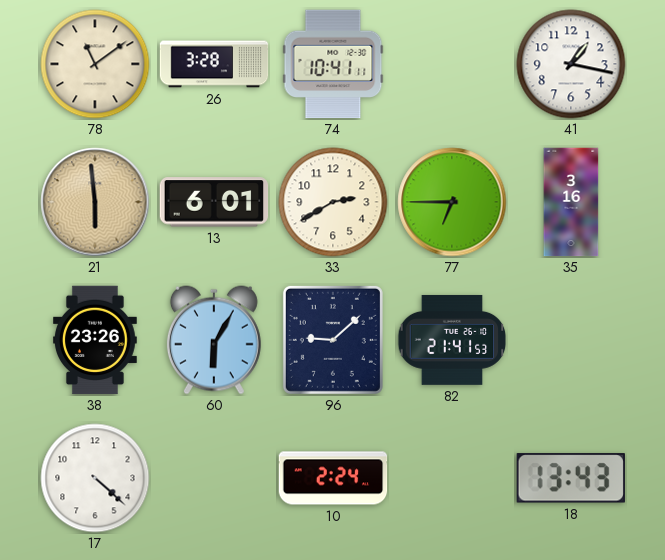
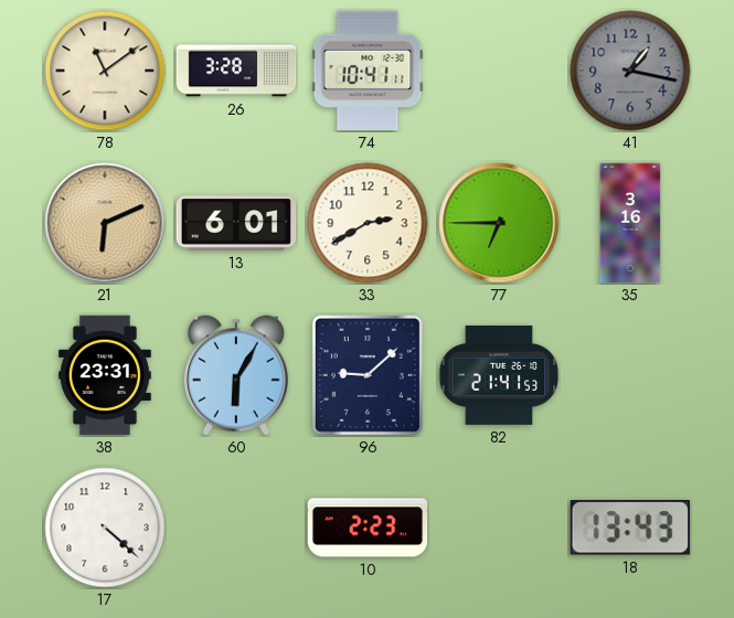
41 dial: white -> grey
21: 5:59 -> 6:11
38: 23:26 -> 23:31
10: 2:24 -> 2:23
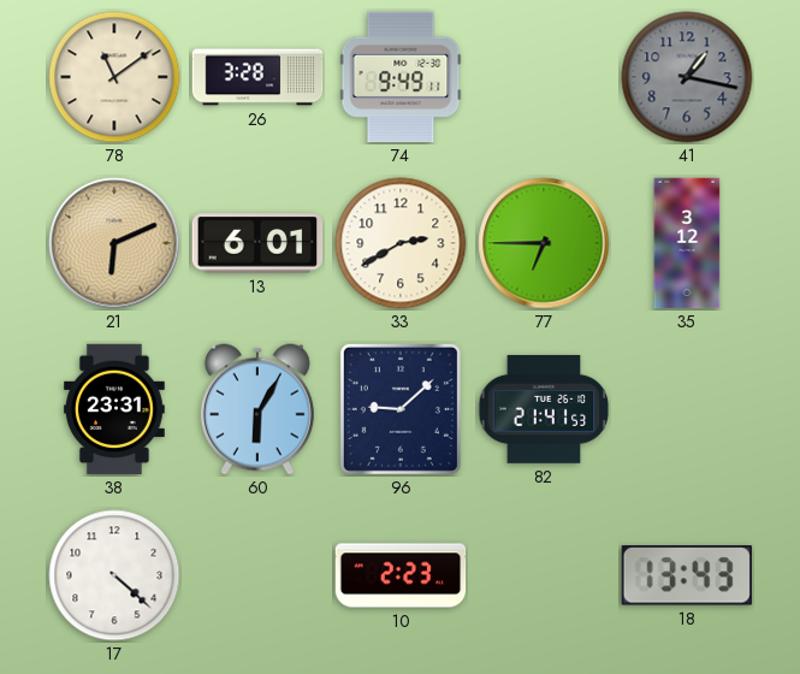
74: 10:41 -> 9:49
35: 3:16 -> 3:12
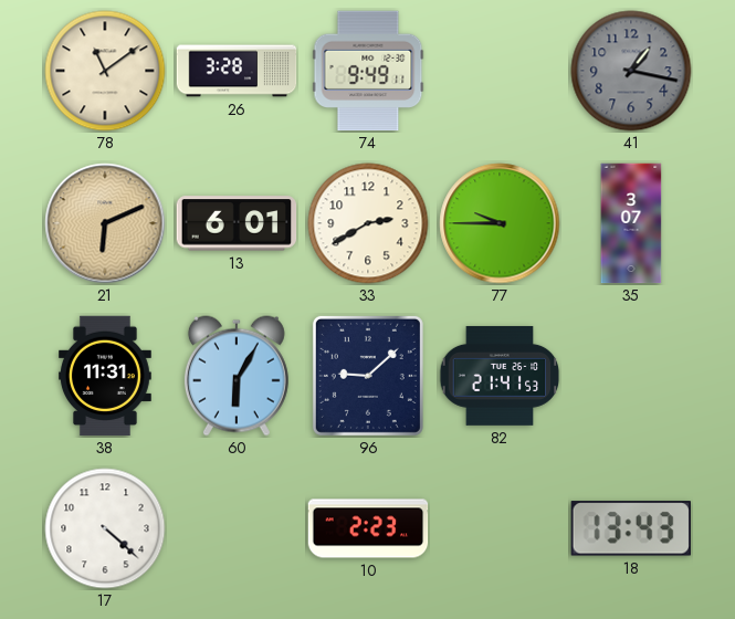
77: 6:45 -> 9:45
35: 3:12 -> 3:07
38: 23:31 -> 11:31
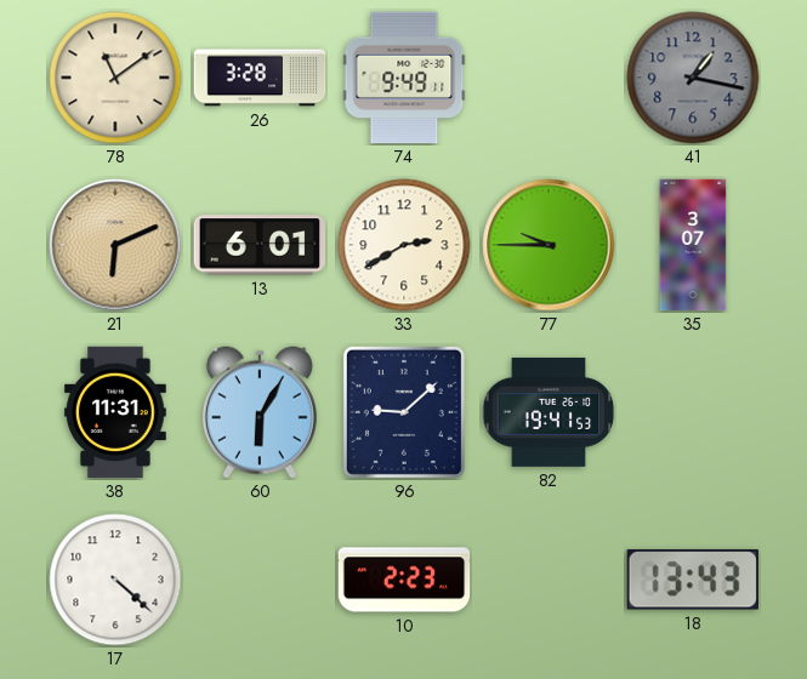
82: 21:41 -> 19:41
